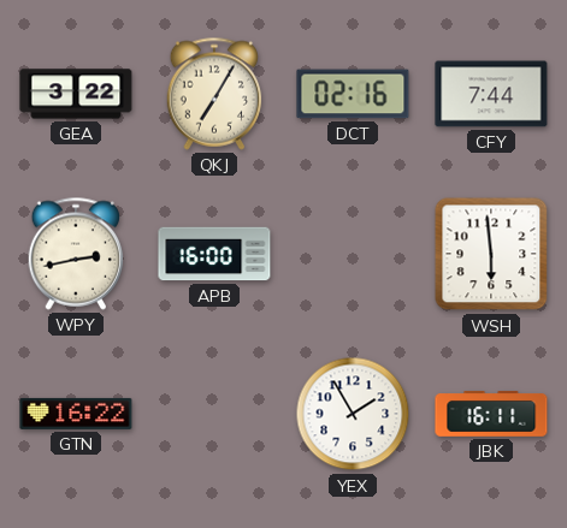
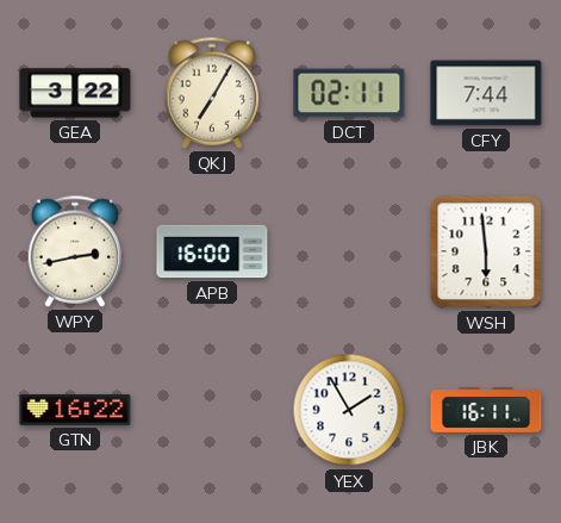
DCT: 02:16 -> 02:11
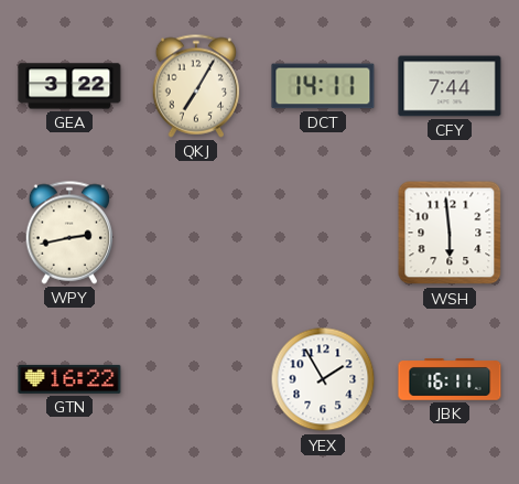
DCT: 02:11 -> 14:11
APB: 16:00 -> none
